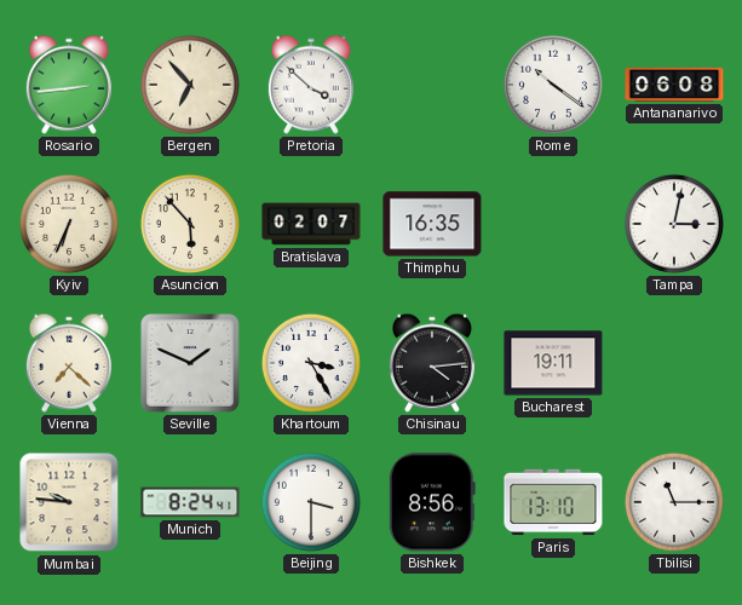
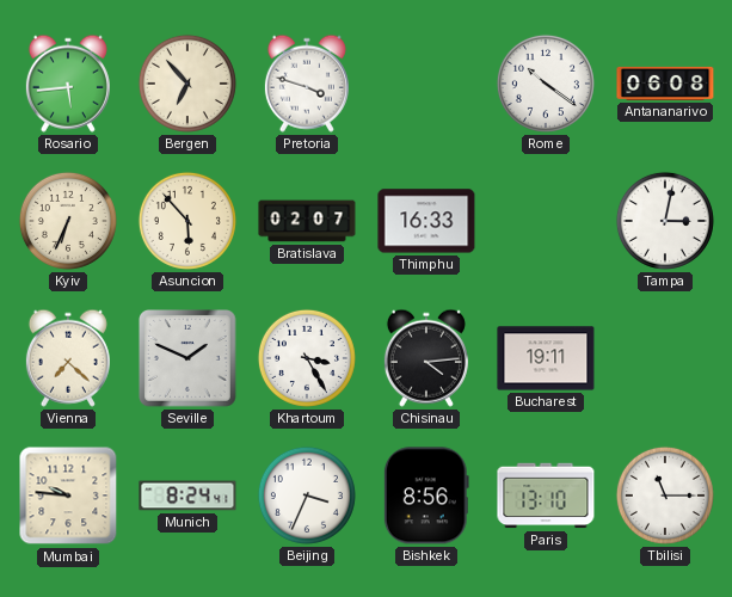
Rosario: 2:44 -> 5:44
Pretoria: 3:52 -> 3:48
Thimphu: 16:35 -> 16:33
Beijing: 3:30 -> 3:34
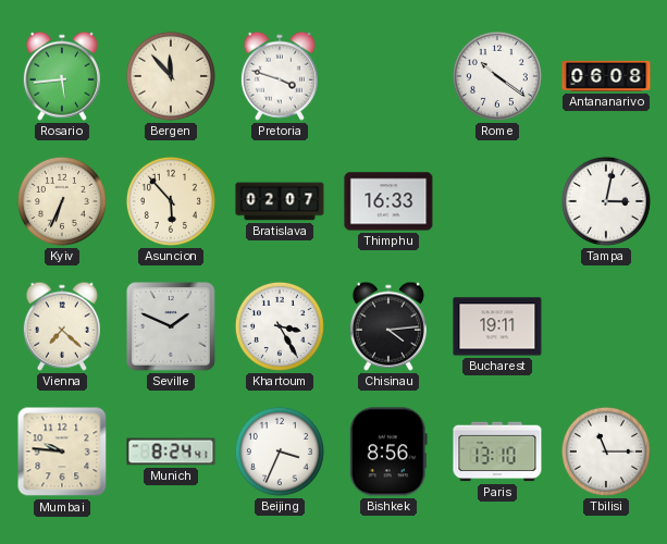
Bergen: 6:53 -> 11:53
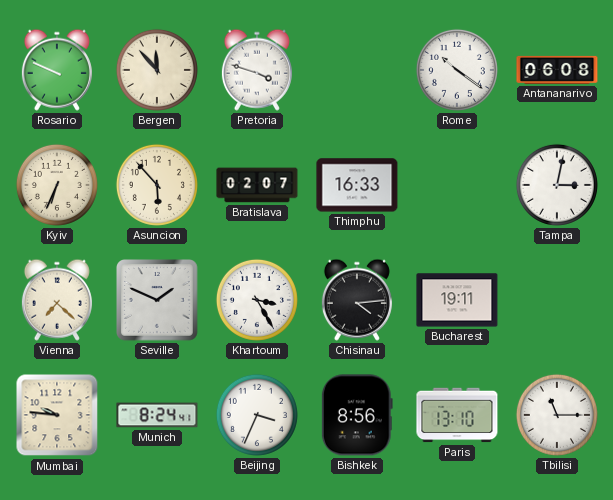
Rosario: 5:44 -> 9:49
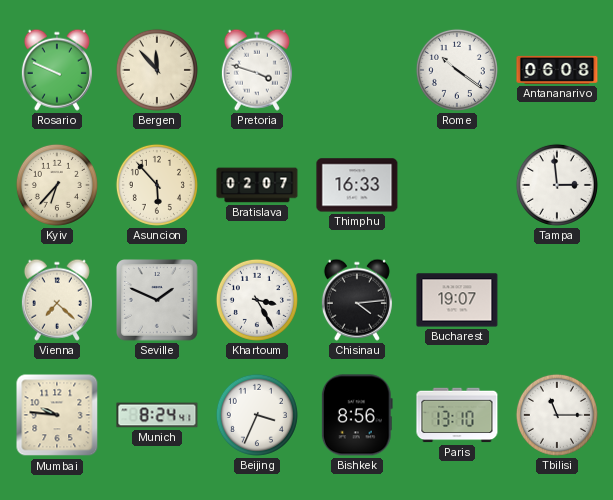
Kyiv: 6:34 -> 6:37
Tampa: 3:02 -> 2:59
Bucharest: 19:11 -> 19:07
